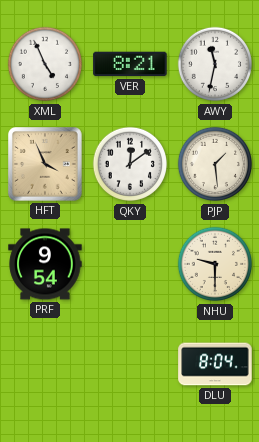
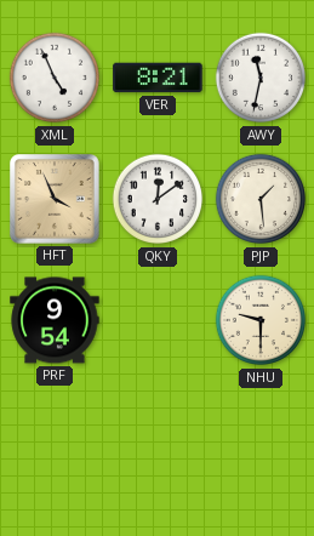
DLU: 8:04 -> none
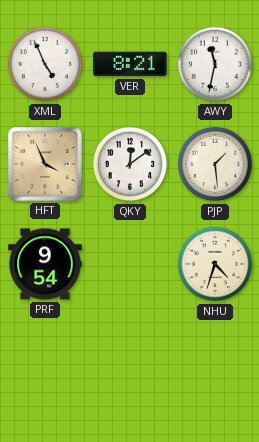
NHU: 9:30 -> 4:33
